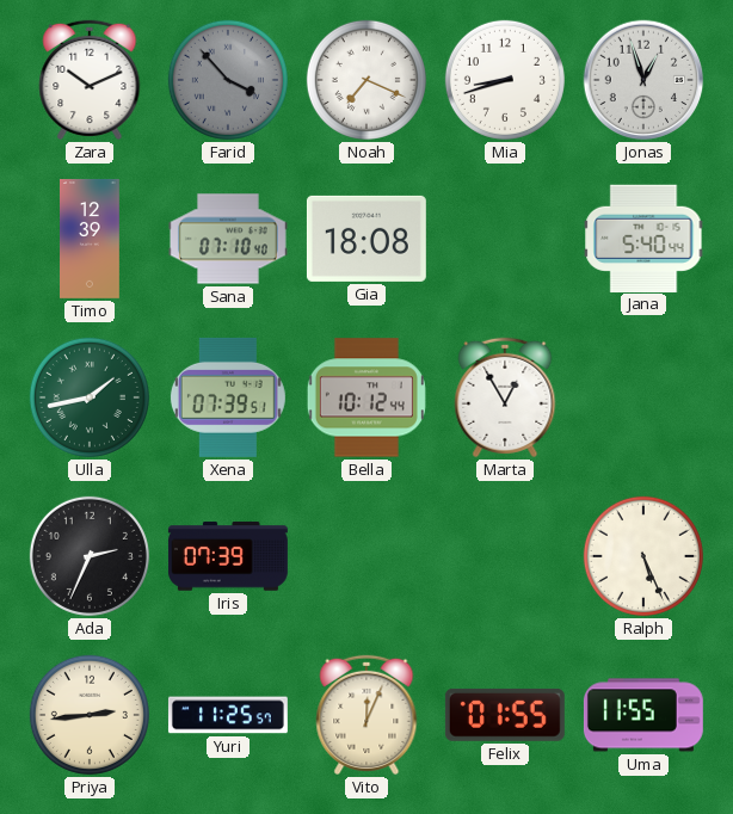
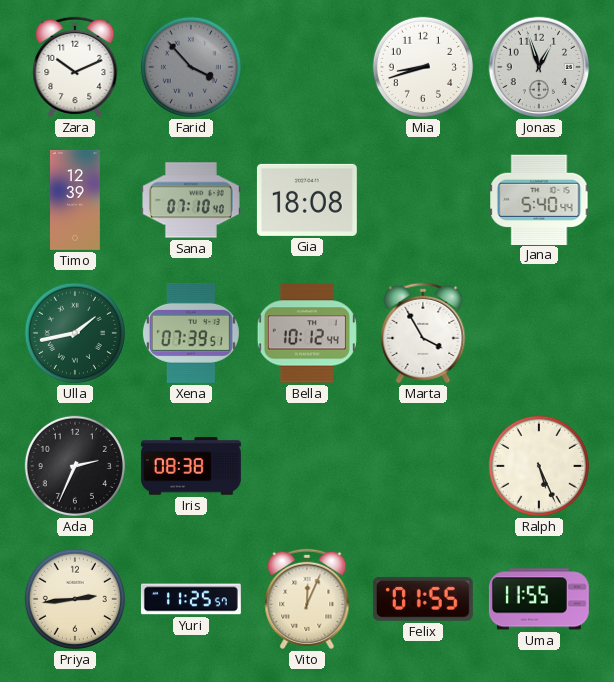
Noah: 7:19 -> none
Marta: 12:55 -> 3:55
Iris: 07:39 -> 08:38
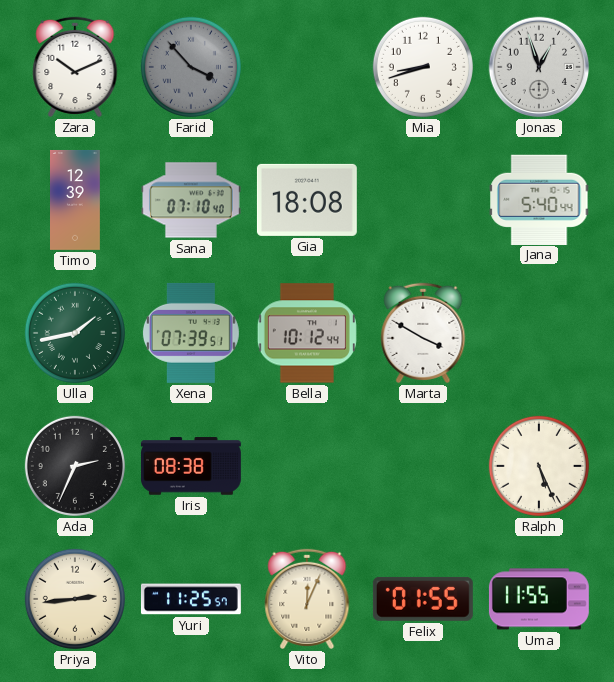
Marta: 3:55 -> 3:50
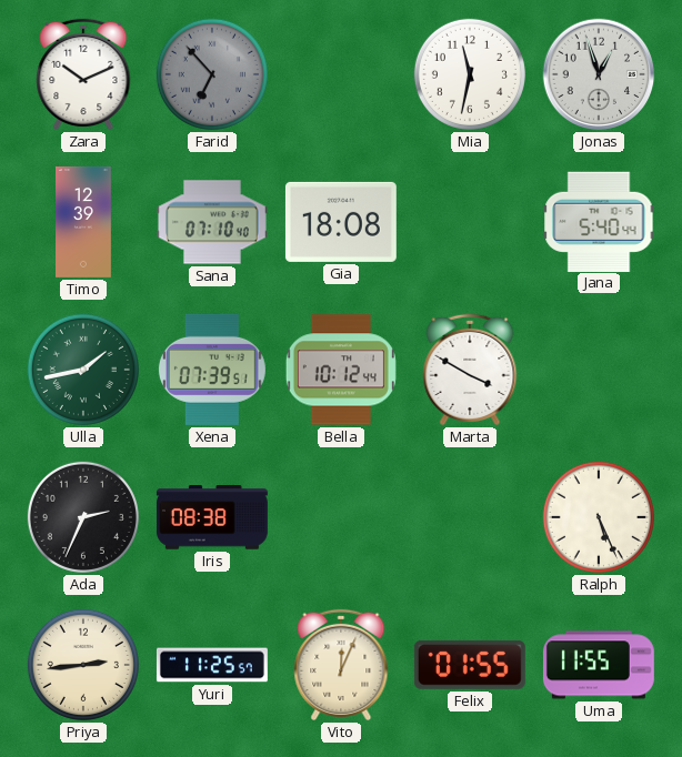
Farid: 3:53 -> 6:53
Mia: 8:42 -> 11:32
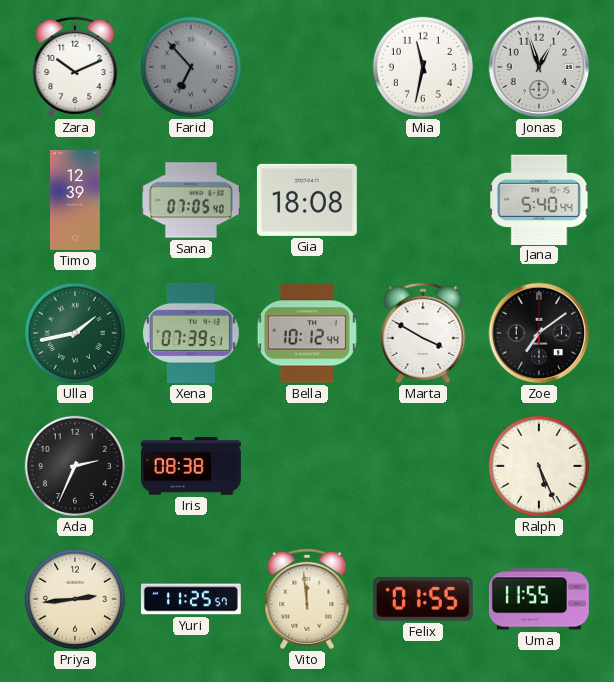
Sana: 07:10 -> 07:05
Zoe: none -> 7:09
Vito: 12:04 -> 11:59
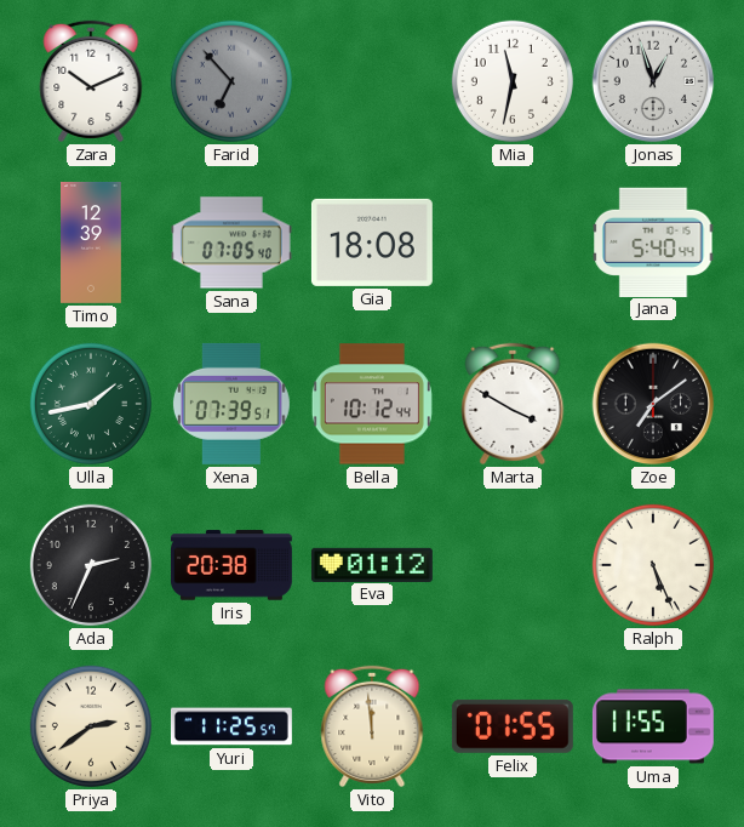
Iris: 08:38 -> 20:38
Eva: none -> 01:12
Priya: 2:44 -> 2:39
